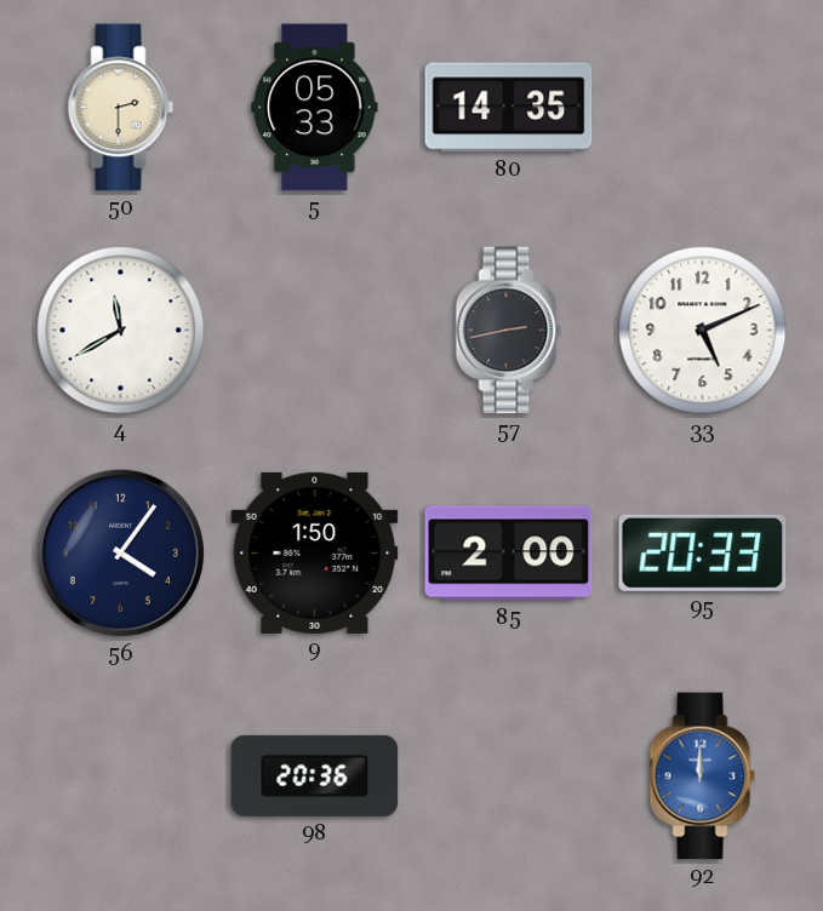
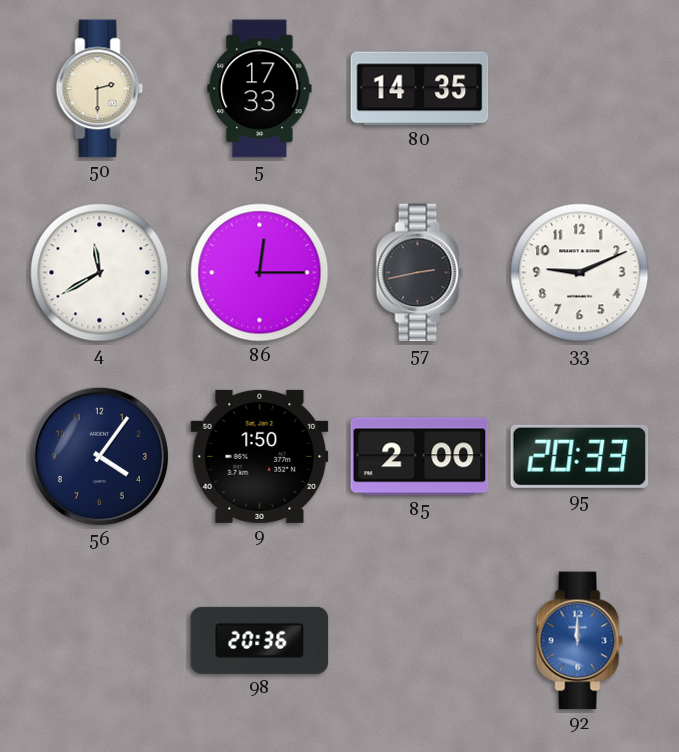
5: 05:33 -> 17:33
86: none -> 12:15
33: 5:11 -> 9:11
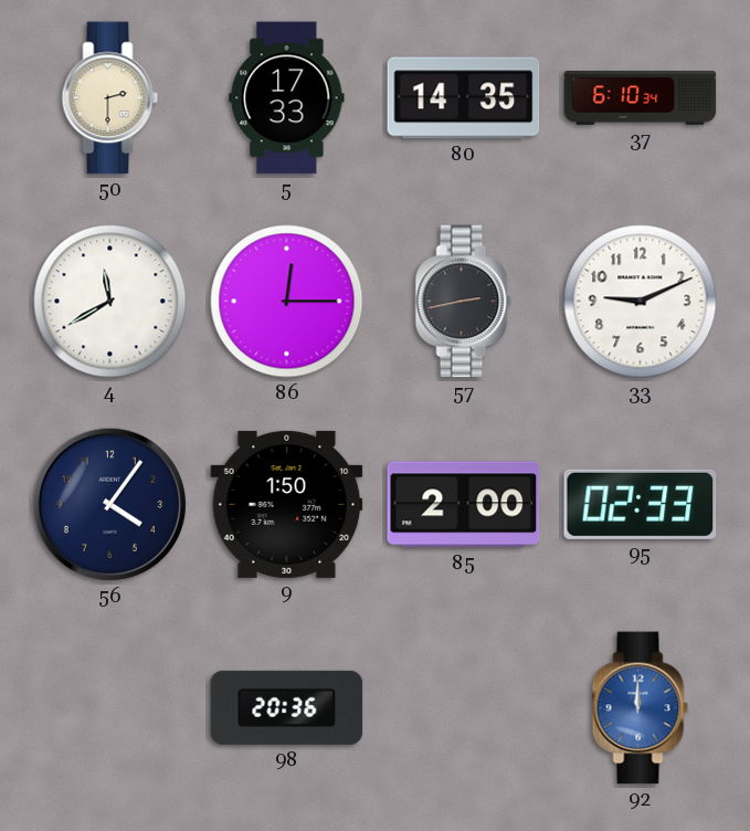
37: none -> 6:10
95: 20:33 -> 02:33
